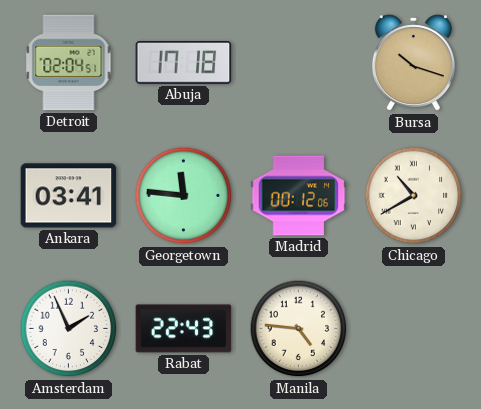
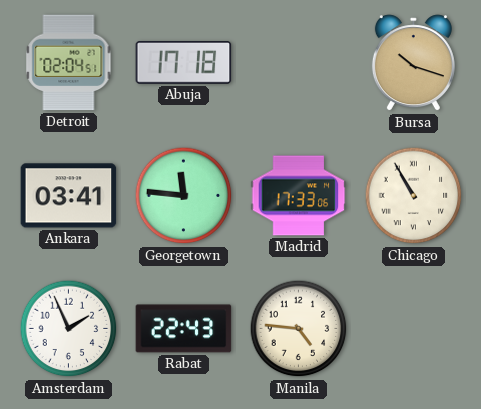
Madrid: 00:12 -> 17:33
Chicago: 10:40 -> 10:55
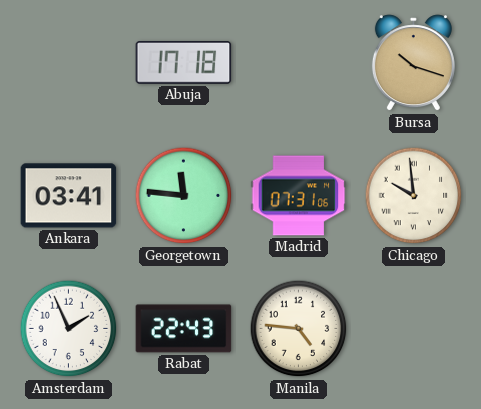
Detroit: 02:04 -> none
Madrid: 17:33 -> 07:31
Chicago: 10:55 -> 9:59
